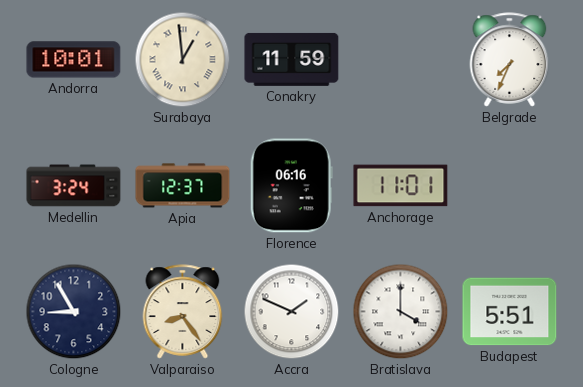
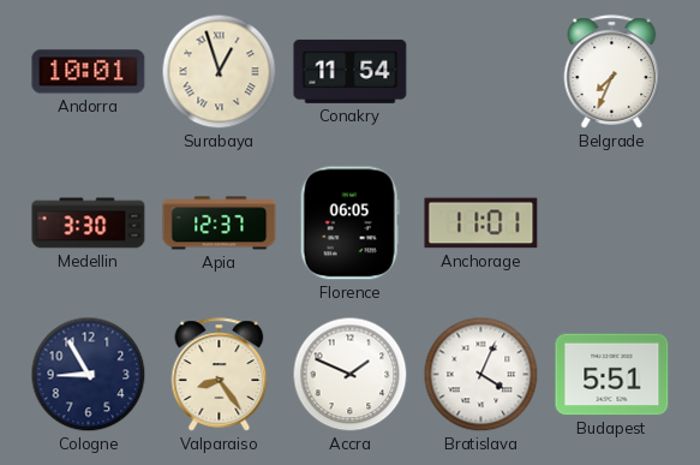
Surabaya: 12:59 -> 12:57
Conakry: 11:59 -> 11:54
Medellin: 3:24 -> 3:30
Florence: 06:16 -> 06:05
Bratislava: 4:00 -> 4:04
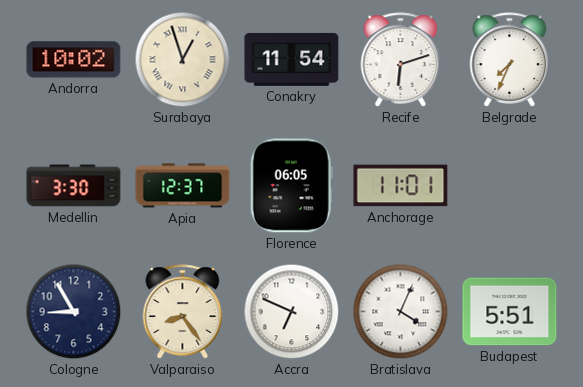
Andorra: 10:01 -> 10:02
Recife: none -> 6:12
Accra: 1:49 -> 6:49
